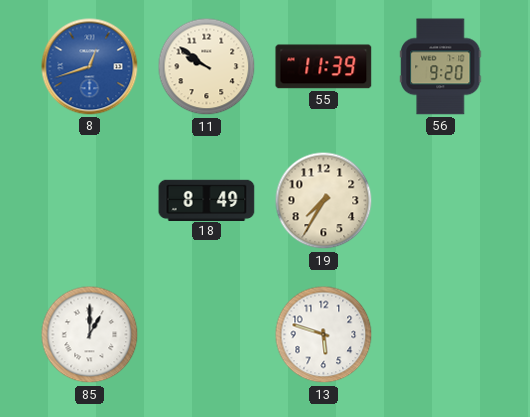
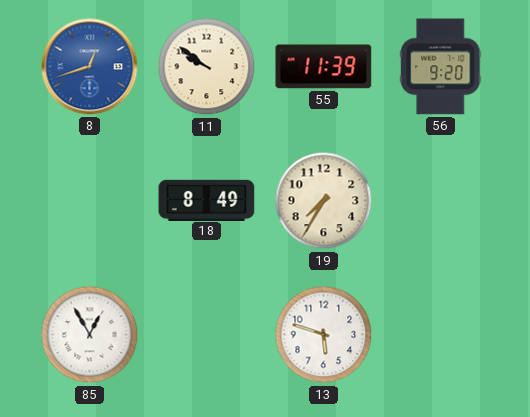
85: 1:00 -> 12:55
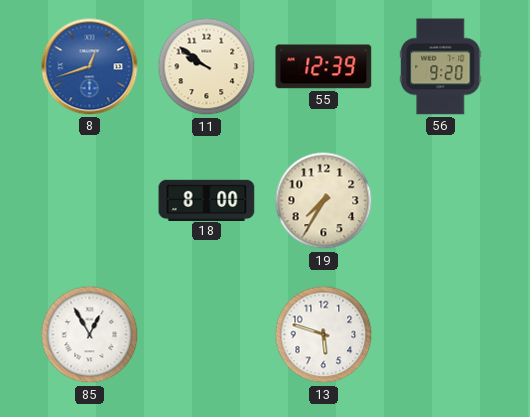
55: 11:39 -> 12:39
18: 8:49 -> 8:00
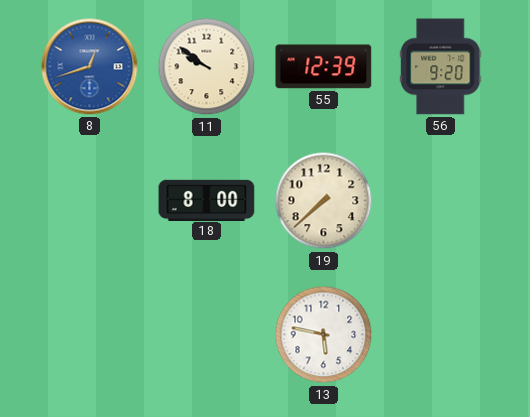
19: 7:35 -> 7:38
85: 12:55 -> none
13: 5:48 -> 5:47
